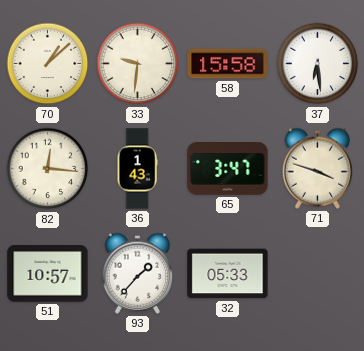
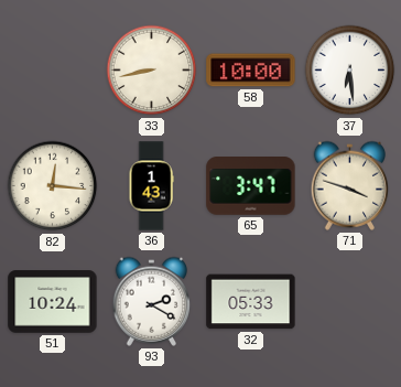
70: 1:08 -> none
33: 9:31 -> 8:43
58: 15:58 -> 10:00
51: 10:57 -> 10:24
93: 1:37 -> 2:20
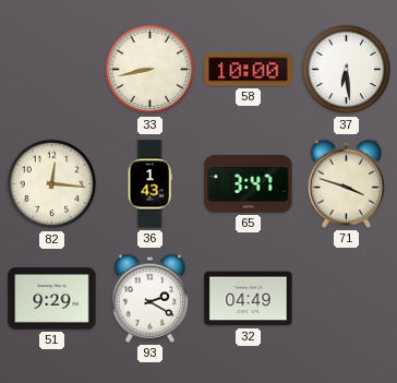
51: 10:24 -> 9:29
32: 05:33 -> 04:49
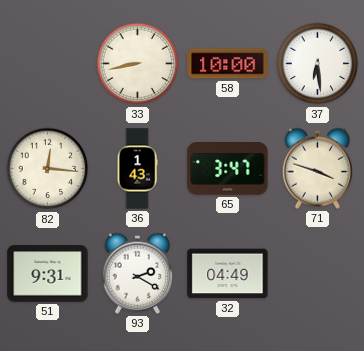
51: 9:29 -> 9:31
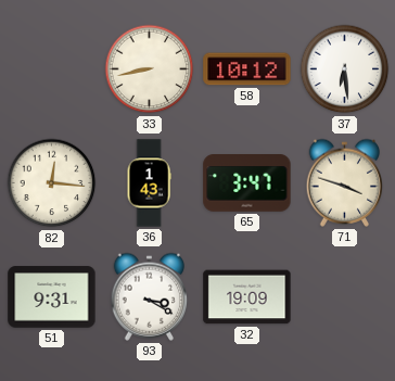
58: 10:00 -> 10:12
93: 2:20 -> 3:20
32: 04:49 -> 19:09
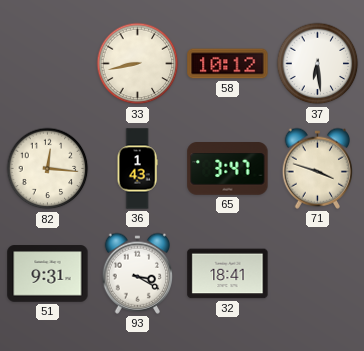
32: 19:09 -> 18:41
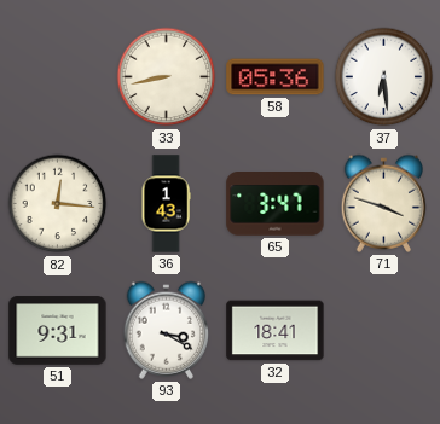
58: 10:12 -> 05:36
